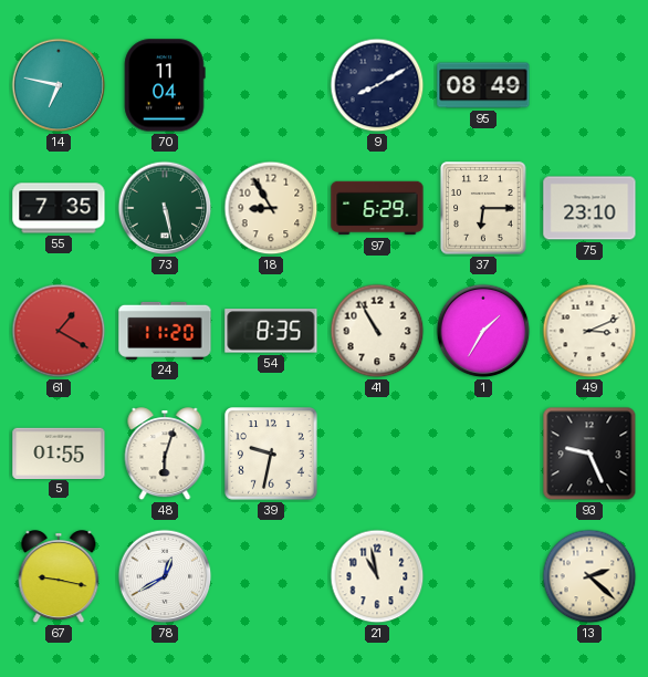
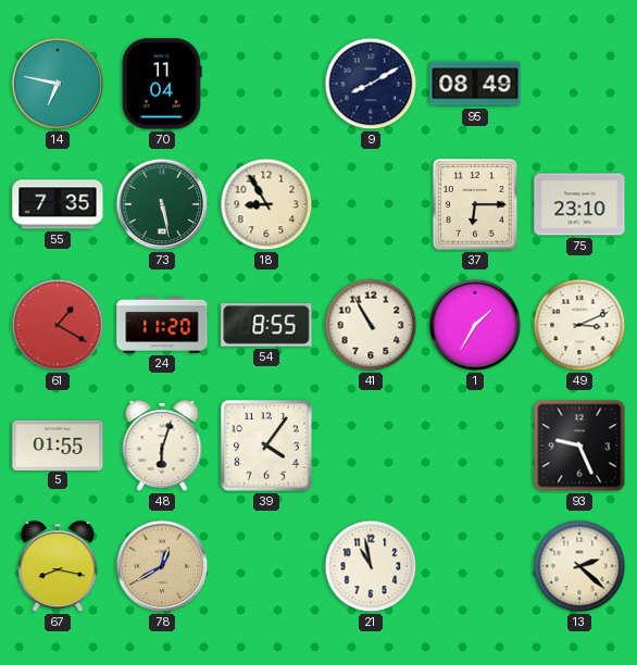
97: 6:29 -> none
54: 8:35 -> 8:55
39: 9:32 -> 4:06
67: 9:17 -> 8:17
78 dial: white -> champagne
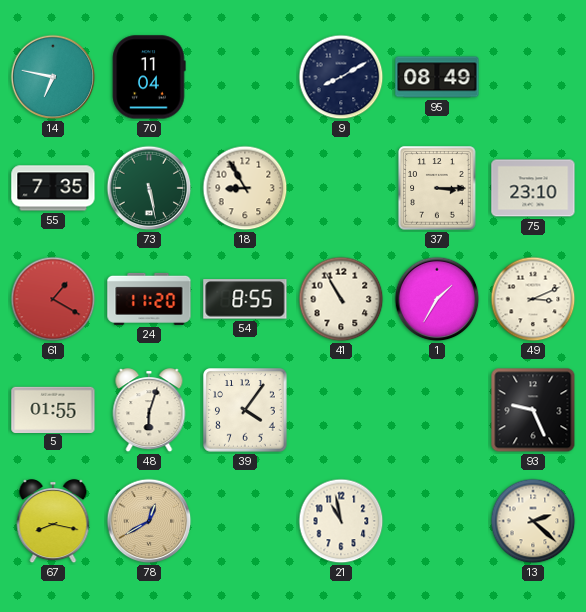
37: 6:15 -> 3:15
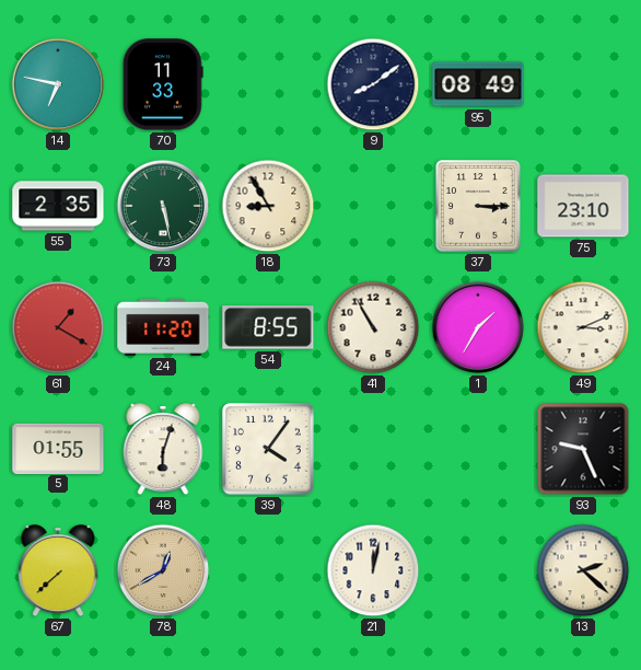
70: 11:04 -> 11:33
9: 8:10 -> 8:09
55: 7:35 -> 2:35
67: 8:17 -> 7:38
21: 10:58 -> 12:02
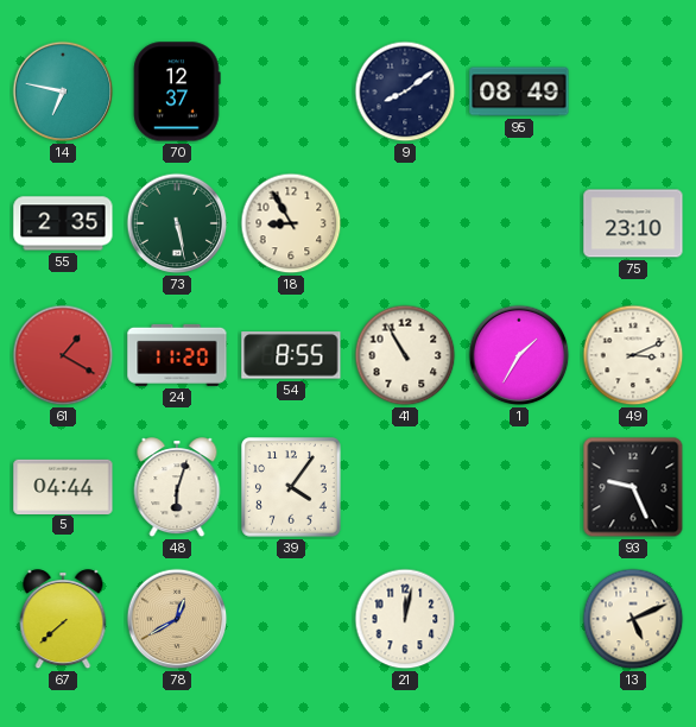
70: 11:33 -> 12:37
37: 3:15 -> none
5: 01:55 -> 04:44
13: 2:22 -> 5:11
